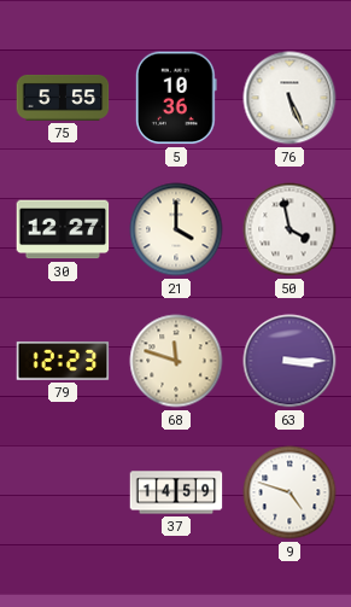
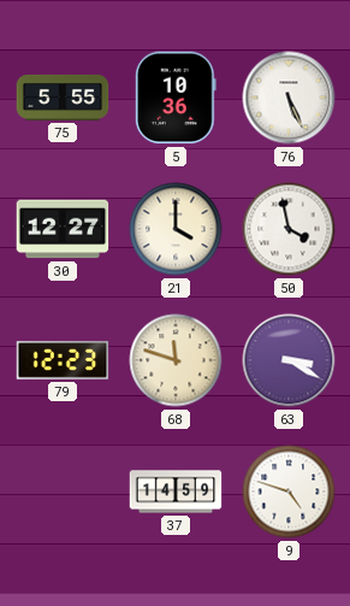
63: 3:15 -> 3:20
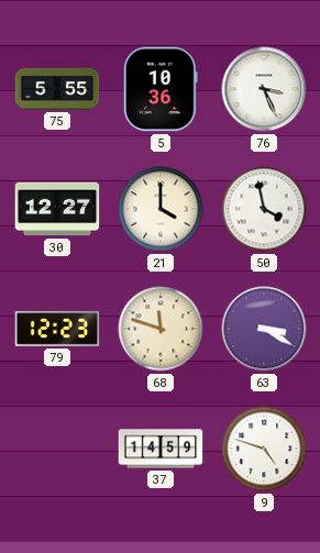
76: 5:26 -> 3:26
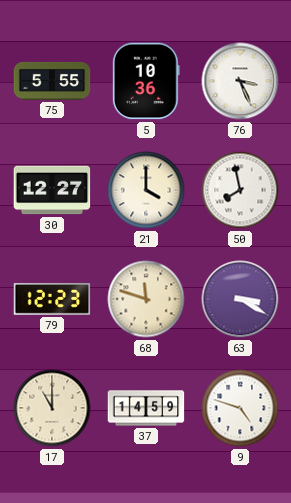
50: 3:58 -> 7:58
17: none -> 11:00
